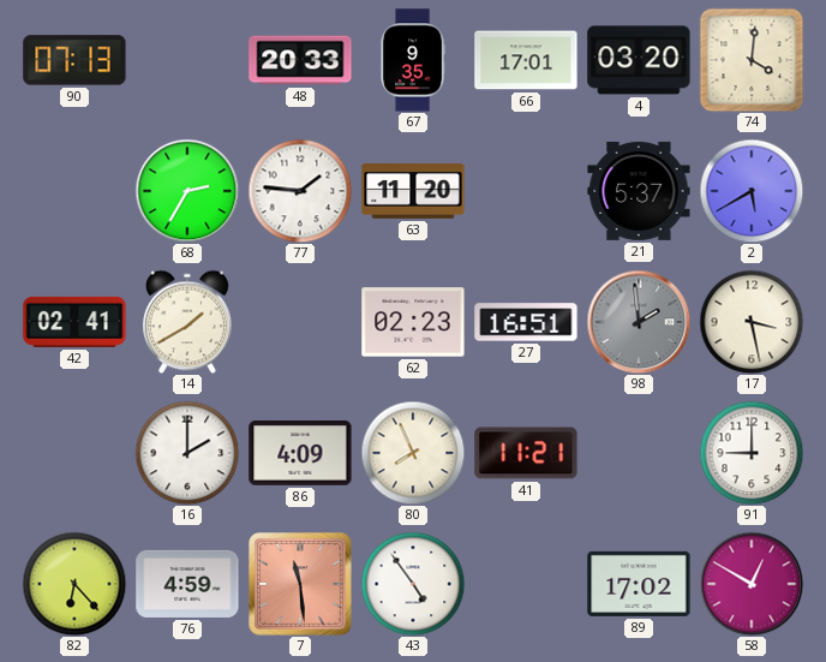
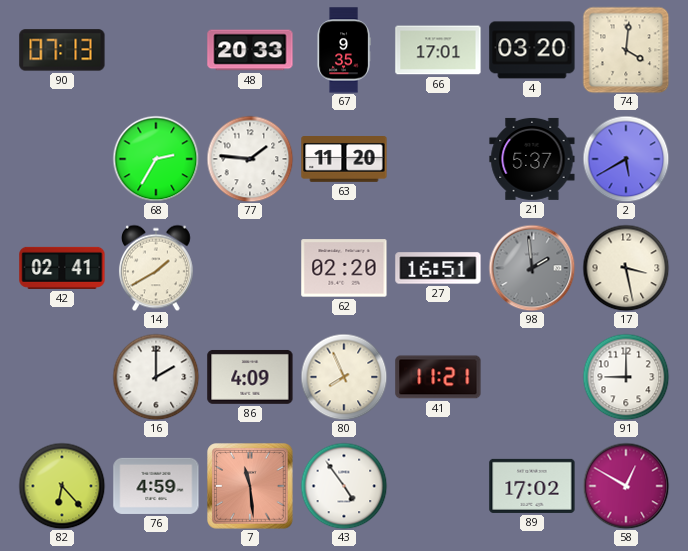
62: 02:23 -> 02:20
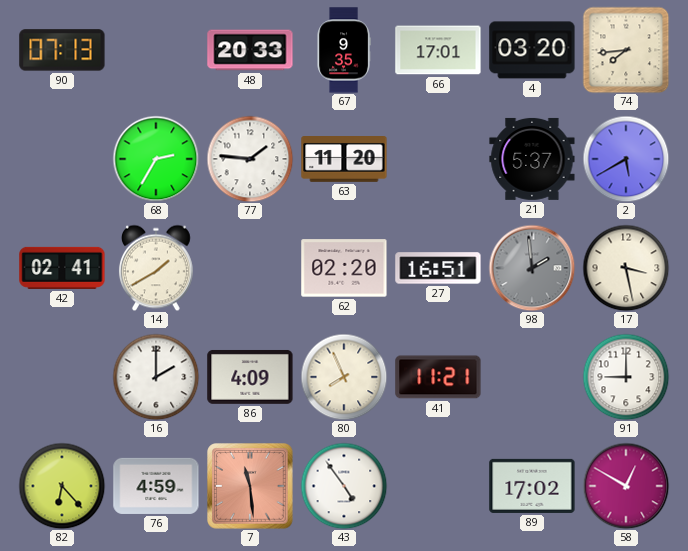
74: 4:01 -> 7:44
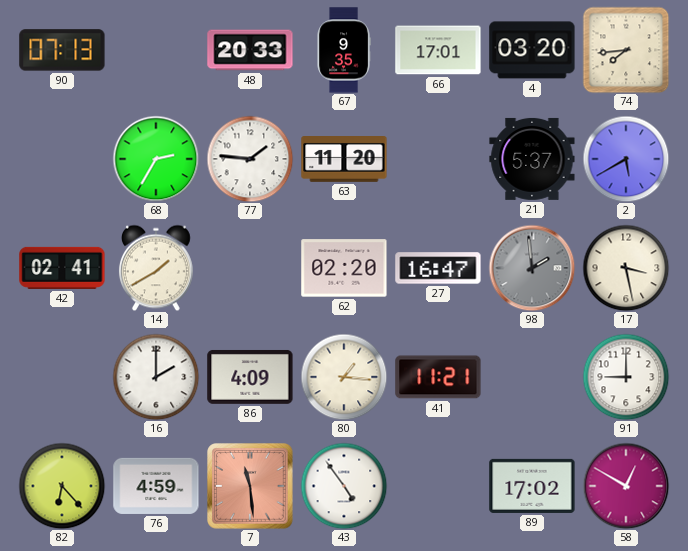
27: 16:51 -> 16:47
80: 7:56 -> 1:16
